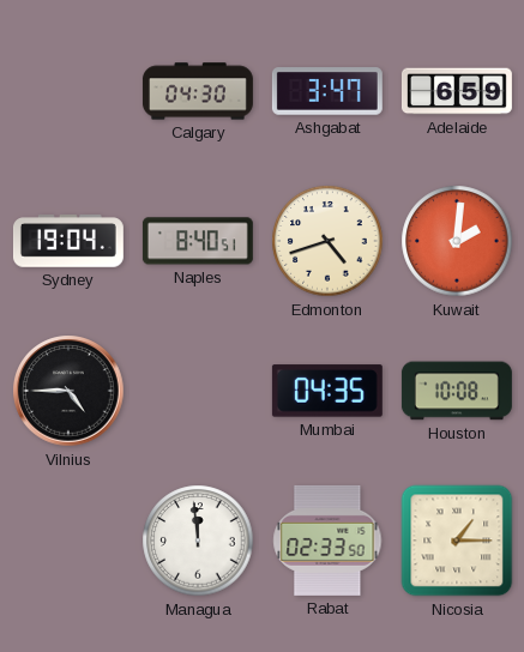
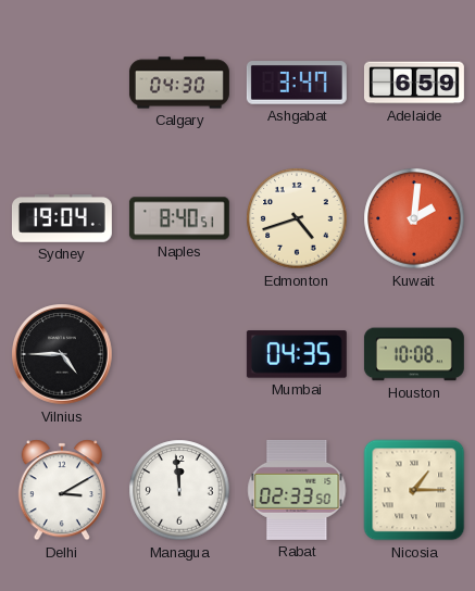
Delhi: none -> 3:10
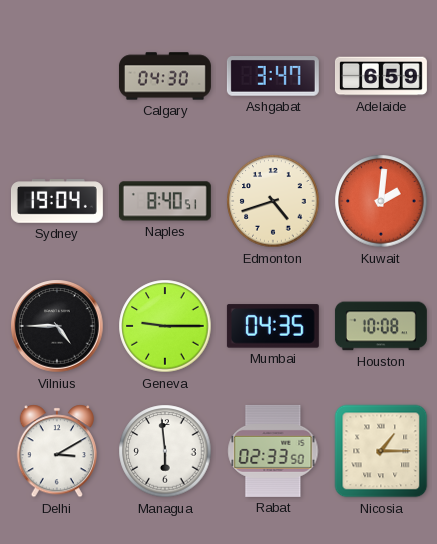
Geneva: none -> 9:15
Managua: 11:59 -> 5:59
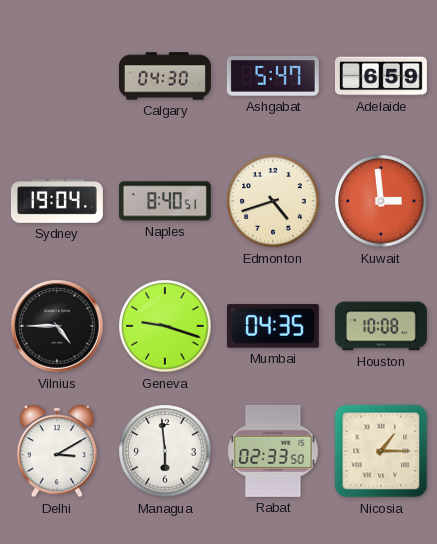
Ashgabat: 3:47 -> 5:47
Kuwait: 2:01 -> 2:59
Geneva: 9:15 -> 9:18
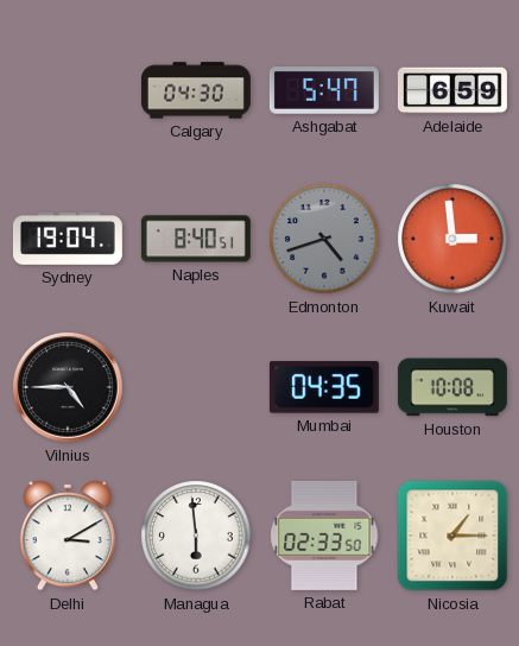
Edmonton dial: cream -> grey
Geneva: 9:18 -> none
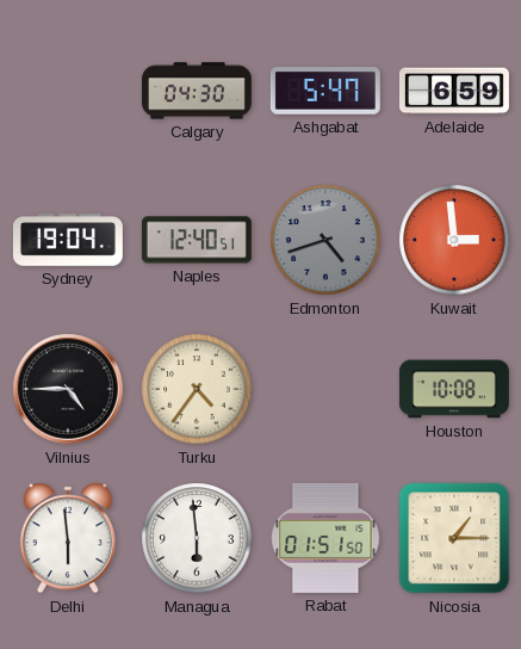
Naples: 8:40 -> 12:40
Turku: none -> 4:36
Mumbai: 04:35 -> none
Delhi: 3:10 -> 5:59
Rabat: 02:33 -> 01:51
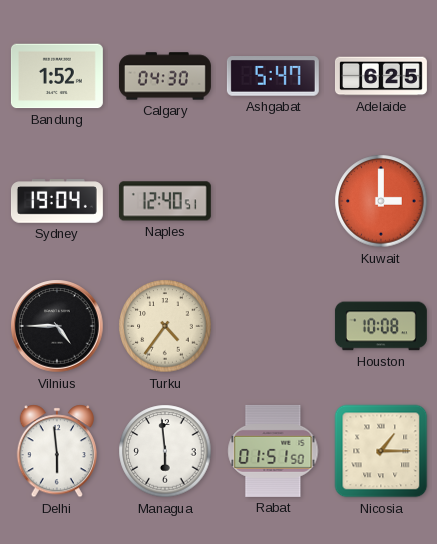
Bandung: none -> 1:52
Adelaide: 6:59 -> 6:25
Edmonton: 4:42 -> none
Kuwait: 2:59 -> 3:00
